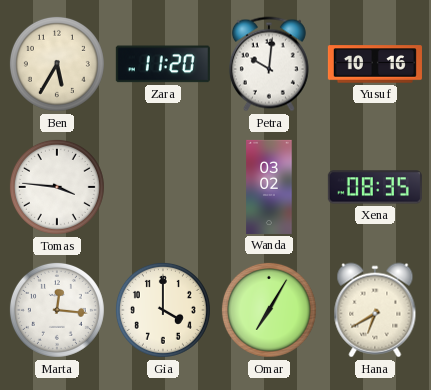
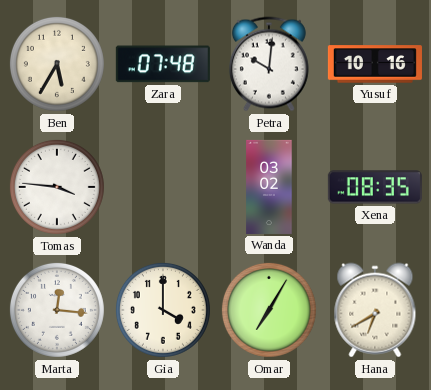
Zara: 11:20 -> 07:48
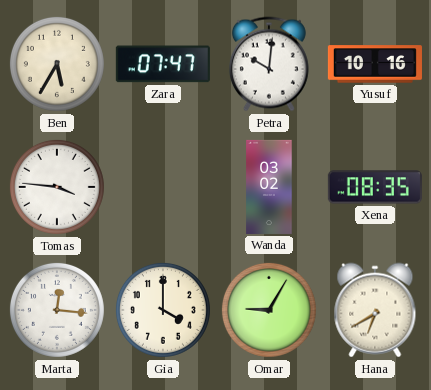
Zara: 07:48 -> 07:47
Omar: 7:05 -> 9:05
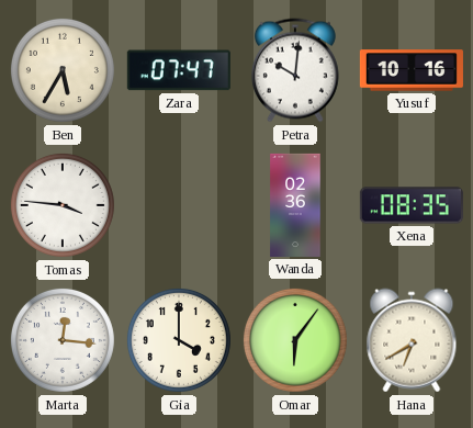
Wanda: 03:02 -> 02:36
Omar: 9:05 -> 6:06
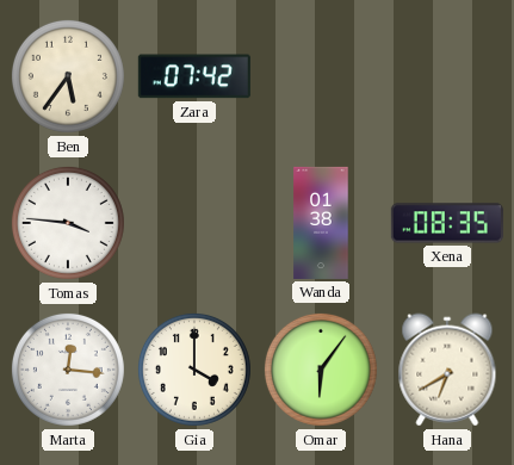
Ben: 5:35 -> 5:36
Zara: 07:47 -> 07:42
Petra: 10:01 -> none
Yusuf: 10:16 -> none
Wanda: 02:36 -> 01:38
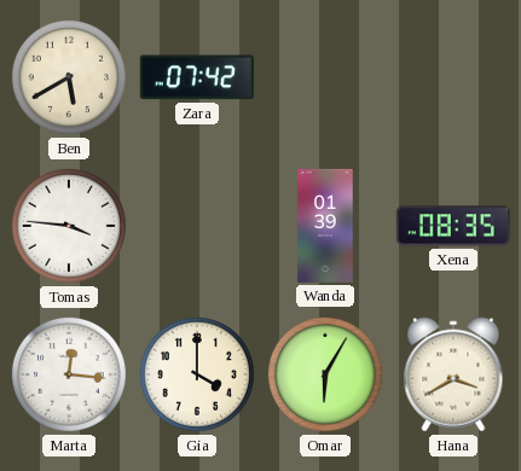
Ben: 5:36 -> 5:40
Wanda: 01:38 -> 01:39
Omar: 6:06 -> 6:05
Hana: 6:40 -> 3:40
